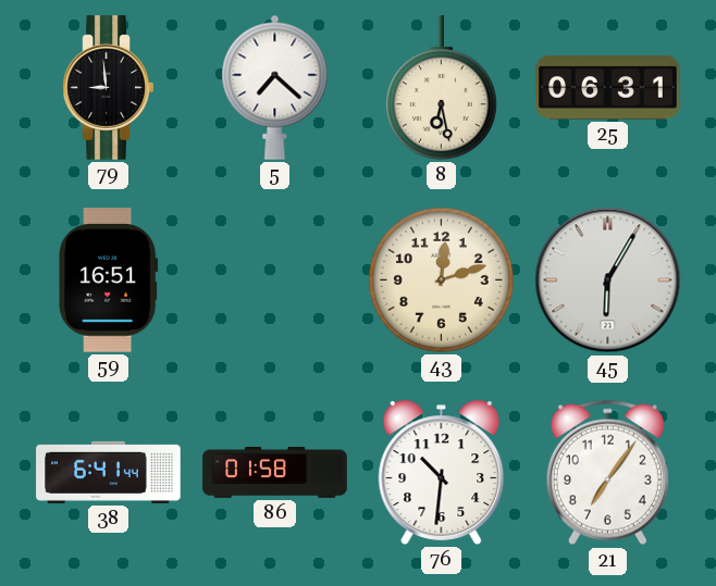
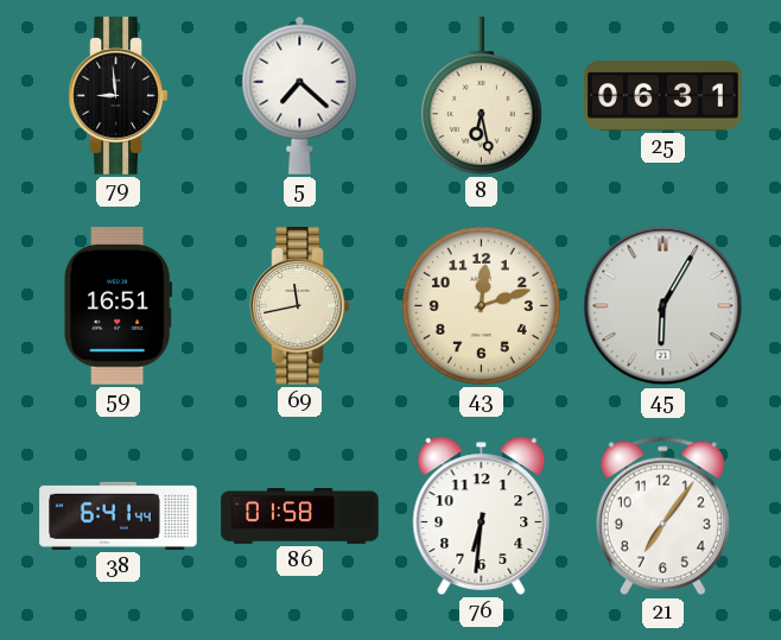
69: none -> 11:43
76: 10:31 -> 6:31
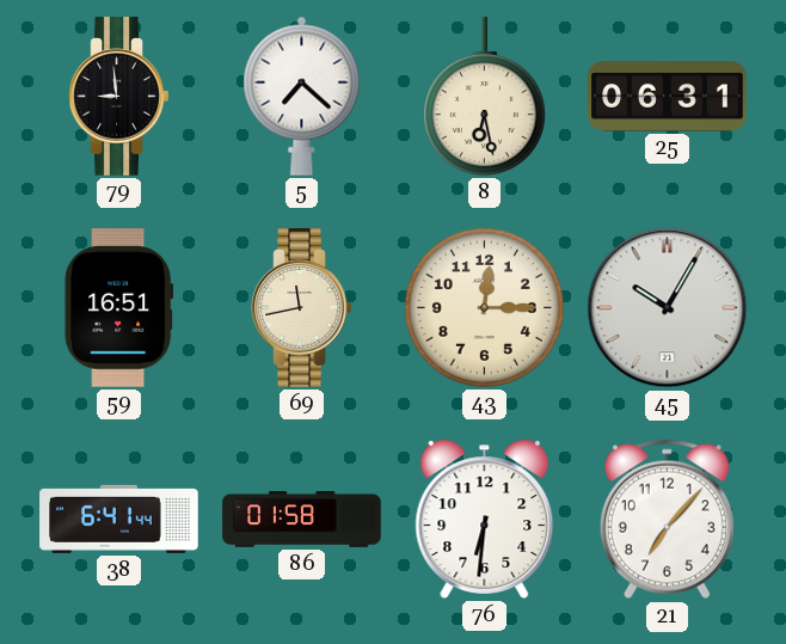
43: 12:12 -> 12:15
45: 6:05 -> 10:05
21: 7:06 -> 7:07
